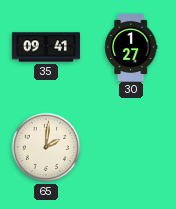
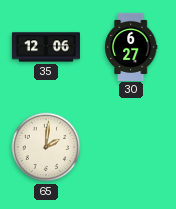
35: 09:41 -> 12:06
30: 1:27 -> 6:27
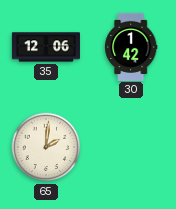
30: 6:27 -> 1:42
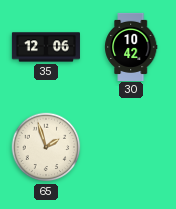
30: 1:42 -> 10:42
65: 2:01 -> 1:57
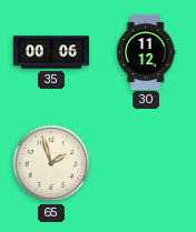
35: 12:06 -> 00:06
30: 10:42 -> 11:12
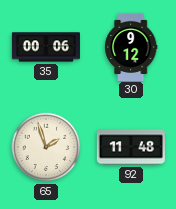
30: 11:12 -> 9:12
92: none -> 11:48
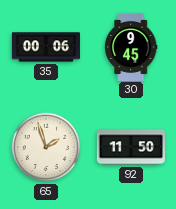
30: 9:12 -> 9:45
92: 11:48 -> 11:50
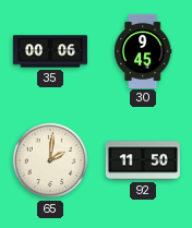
65: 1:57 -> 2:01
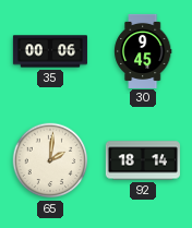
92: 11:50 -> 18:14
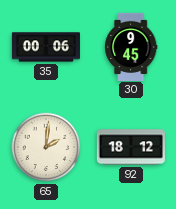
92: 18:14 -> 18:12
